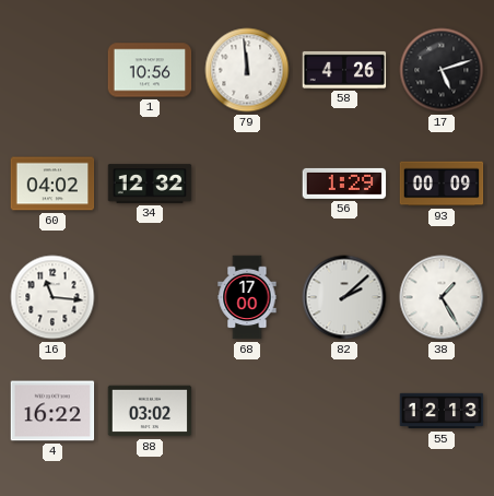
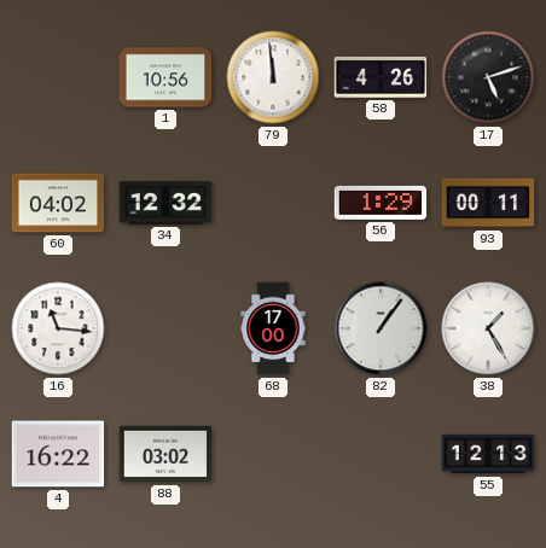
93: 00:09 -> 00:11
82: 2:08 -> 1:06
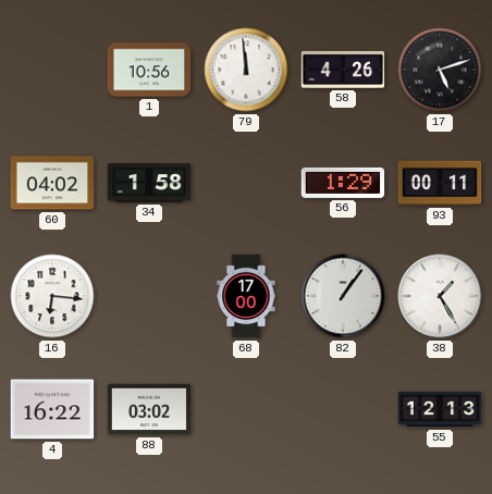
34: 12:32 -> 1:58
16: 11:16 -> 6:16
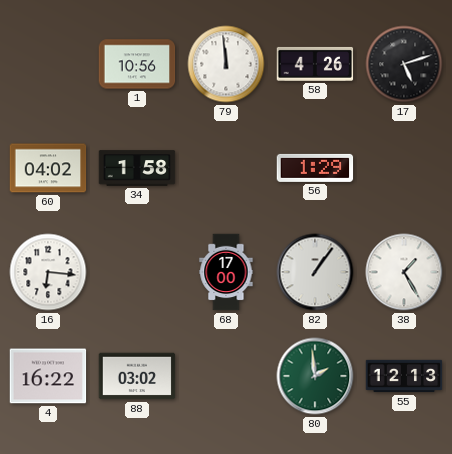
93: 00:11 -> none
80: none -> 1:59
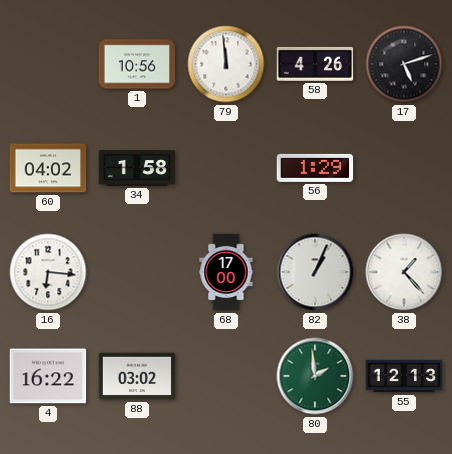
82: 1:06 -> 1:04
38: 1:25 -> 1:23
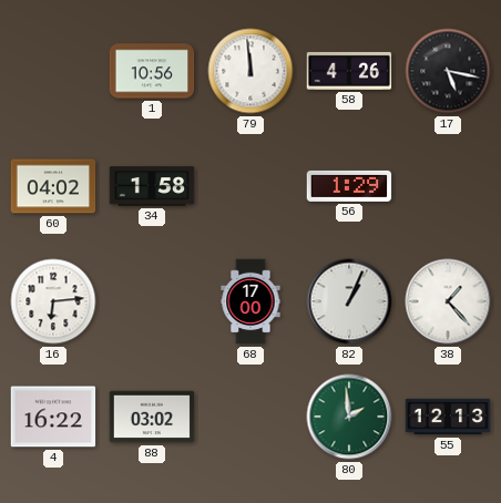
17: 5:12 -> 5:17
16: 6:16 -> 6:14
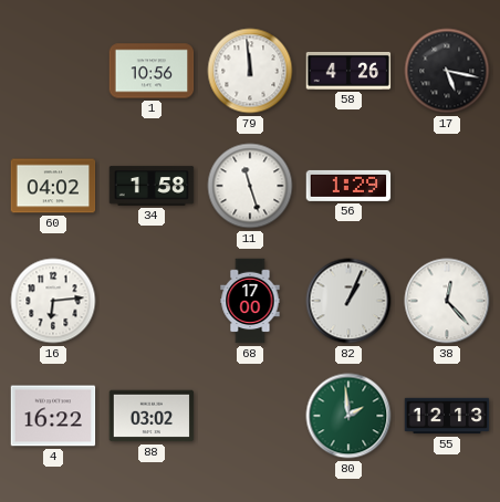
11: none -> 11:27
38: 1:23 -> 12:23
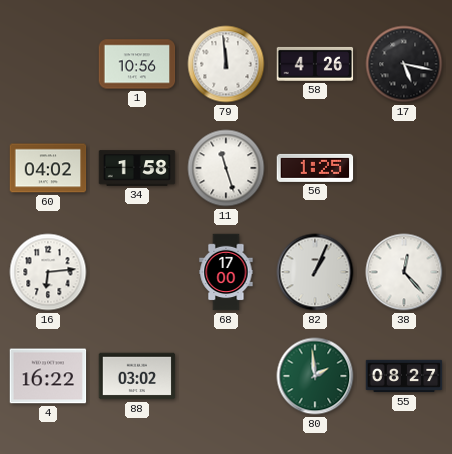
56: 1:29 -> 1:25
55: 12:13 -> 08:27
